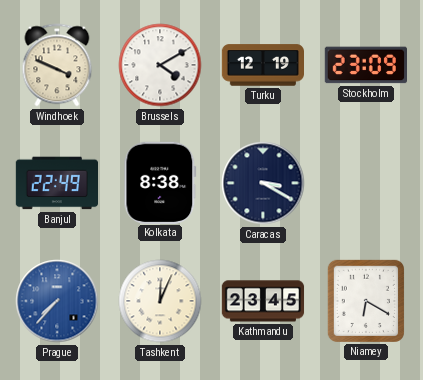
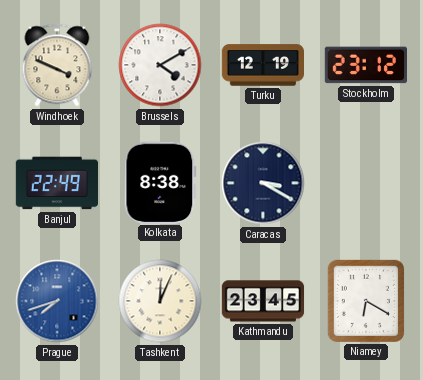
Stockholm: 23:09 -> 23:12
Prague: 7:37 -> 7:42
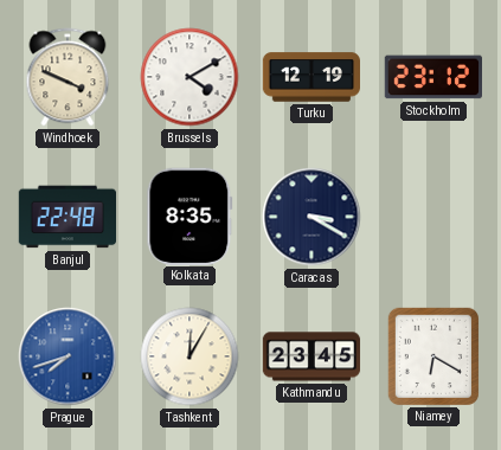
Banjul: 22:49 -> 22:48
Kolkata: 8:38 -> 8:35
Tashkent: 12:04 -> 12:05
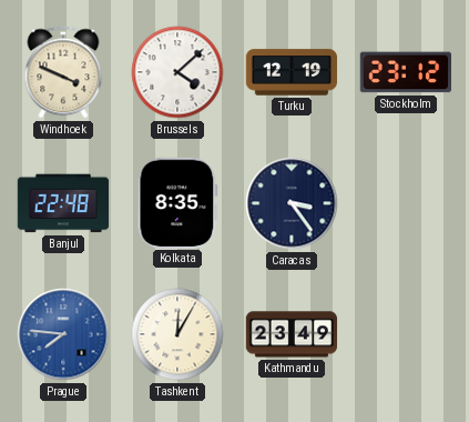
Brussels: 4:10 -> 4:08
Caracas: 3:20 -> 3:24
Prague: 7:42 -> 7:46
Kathmandu: 23:45 -> 23:49
Niamey: 6:20 -> none
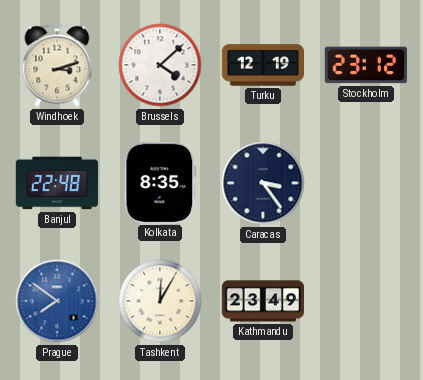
Windhoek: 3:49 -> 3:12
Prague: 7:46 -> 7:51
